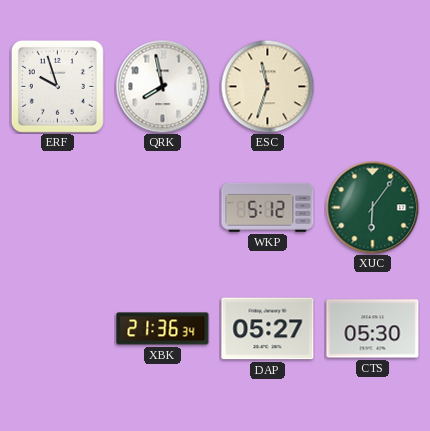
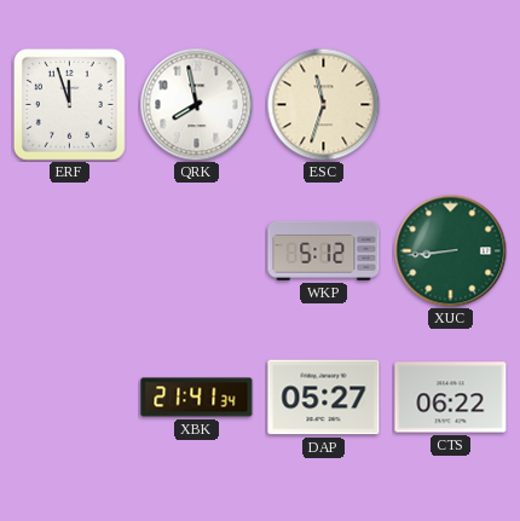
ERF: 9:57 -> 11:57
XUC: 6:06 -> 8:44
XBK: 21:36 -> 21:41
CTS: 05:30 -> 06:22
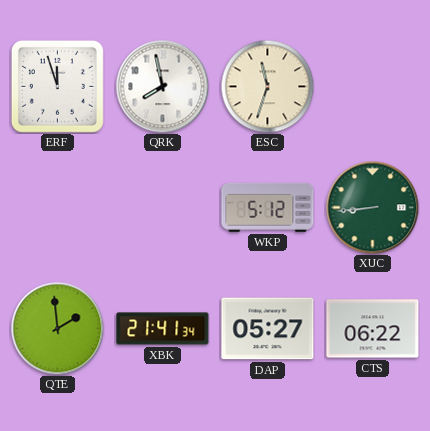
QTE: none -> 1:59
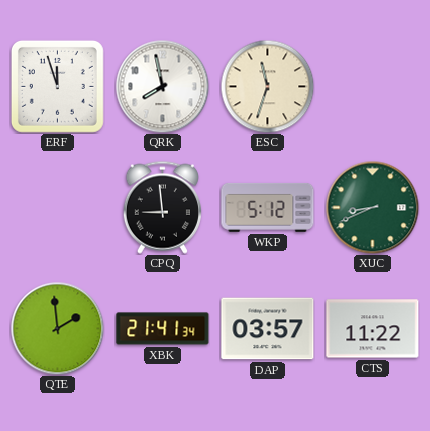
CPQ: none -> 8:59
XUC: 8:44 -> 8:41
DAP: 05:27 -> 03:57
CTS: 06:22 -> 11:22
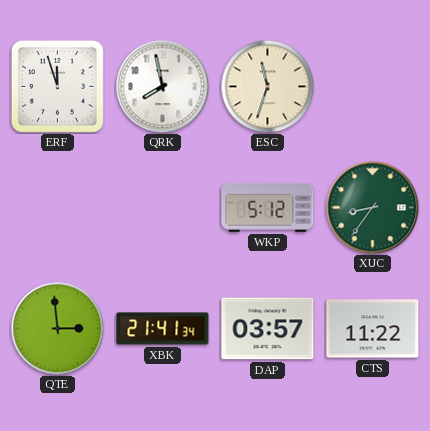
CPQ: 8:59 -> none
XUC: 8:41 -> 8:36
QTE: 1:59 -> 2:59
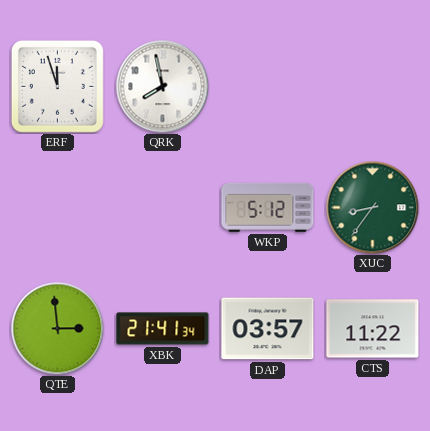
ESC: 11:33 -> none
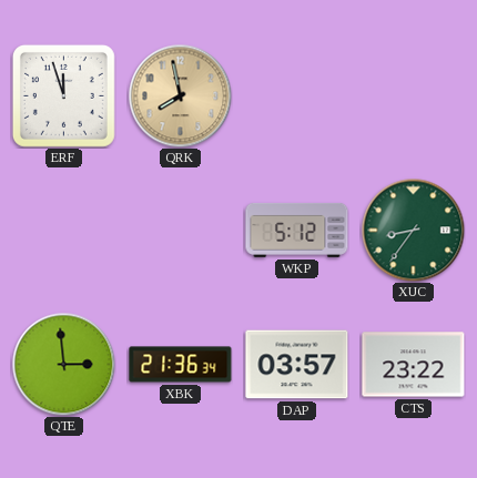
QRK dial: white -> champagne
XBK: 21:41 -> 21:36
CTS: 11:22 -> 23:22
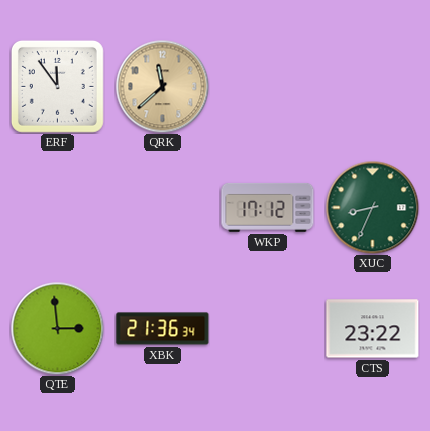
ERF: 11:57 -> 11:54
QRK: 7:58 -> 11:38
WKP: 5:12 -> 17:12
XUC: 8:36 -> 8:34
DAP: 03:57 -> none
